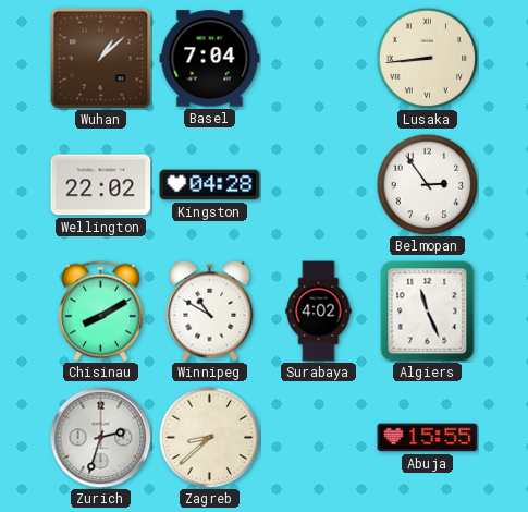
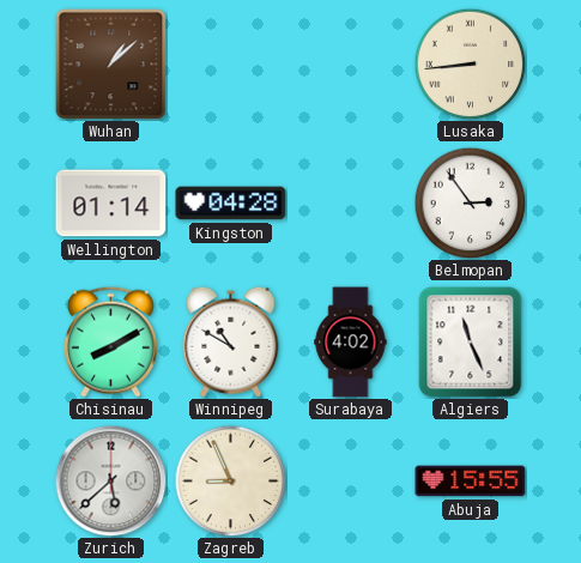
Basel: 7:04 -> none
Wellington: 22:02 -> 01:14
Zurich: 2:33 -> 5:38
Zagreb: 8:38 -> 8:56
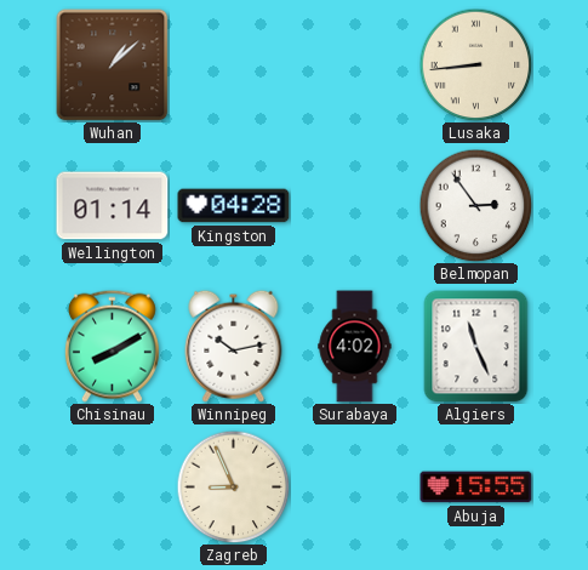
Winnipeg: 10:50 -> 10:13
Zurich: 5:38 -> none
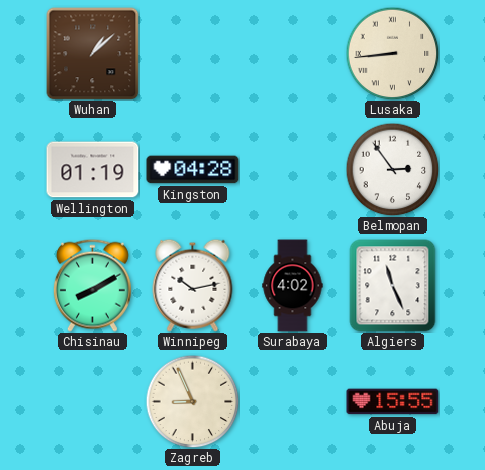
Wellington: 01:14 -> 01:19
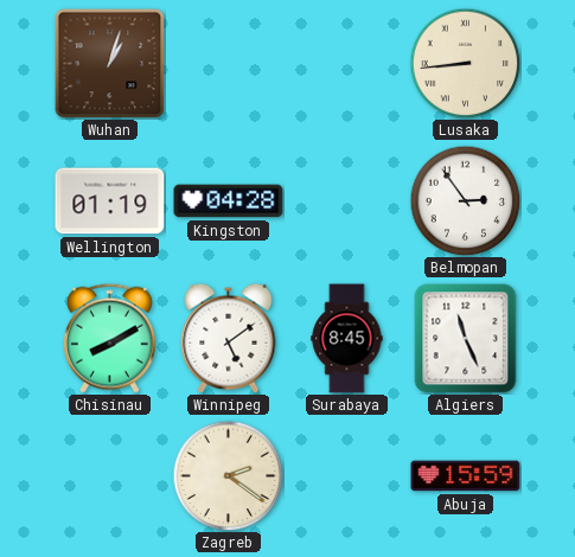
Wuhan: 1:08 -> 1:03
Winnipeg: 10:13 -> 5:09
Surabaya: 4:02 -> 8:45
Zagreb: 8:56 -> 2:21
Abuja: 15:55 -> 15:59
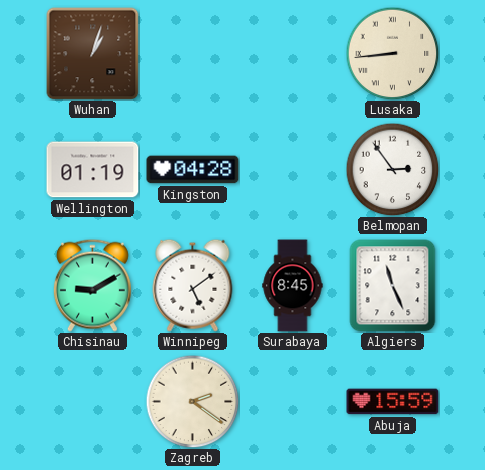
Chisinau: 8:10 -> 9:10
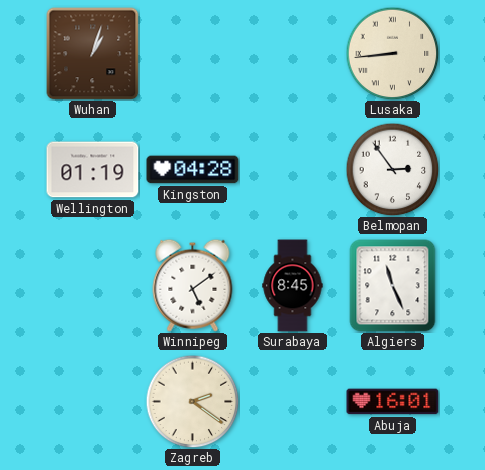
Chisinau: 9:10 -> none
Abuja: 15:59 -> 16:01
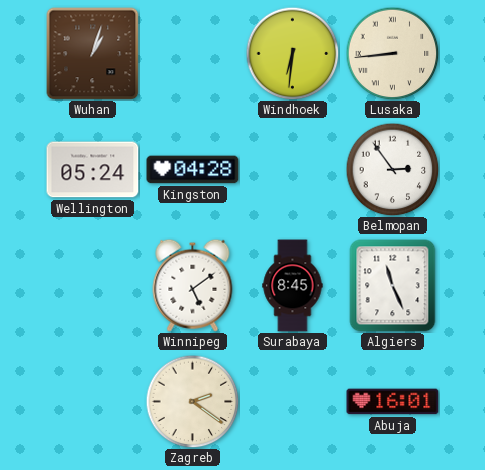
Windhoek: none -> 6:31
Wellington: 01:19 -> 05:24
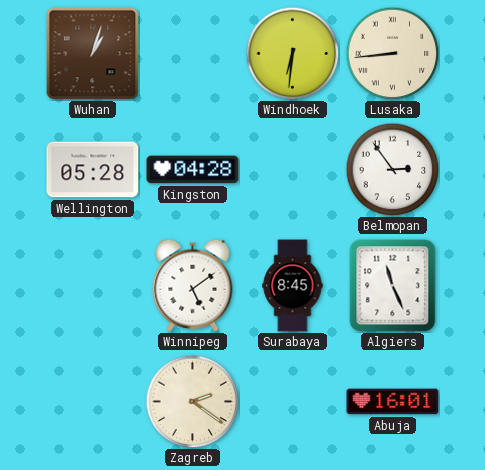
Wellington: 05:24 -> 05:28
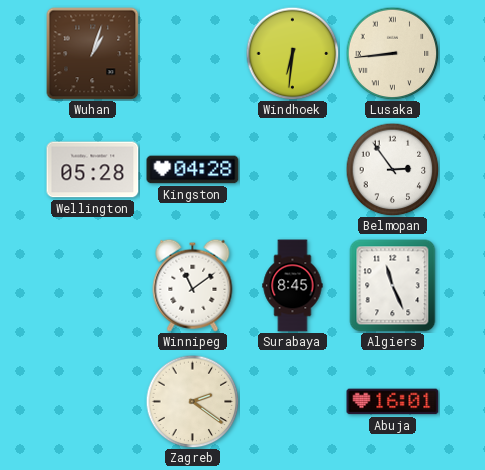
Winnipeg: 5:09 -> 11:09
